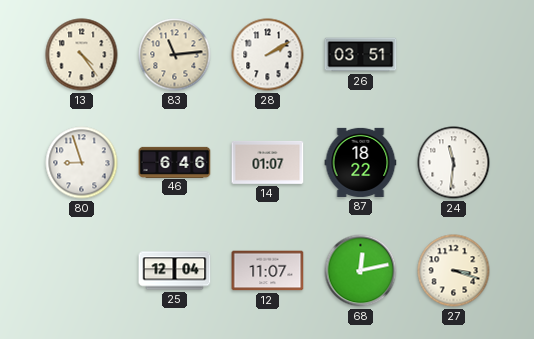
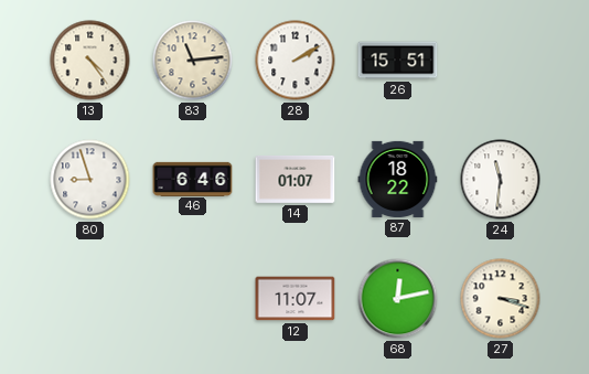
26: 03:51 -> 15:51
25: 12:04 -> none
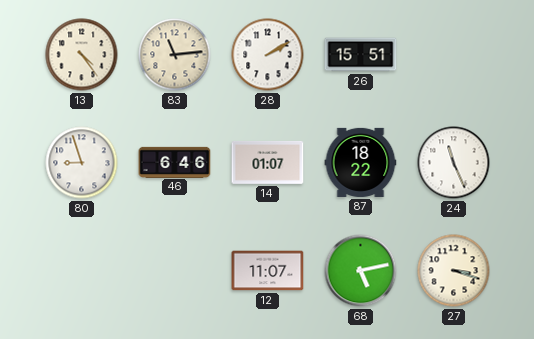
24: 11:31 -> 11:26
68: 12:13 -> 5:13
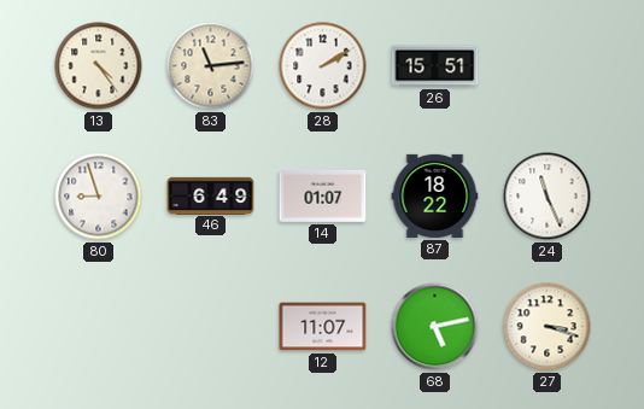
46: 6:46 -> 6:49
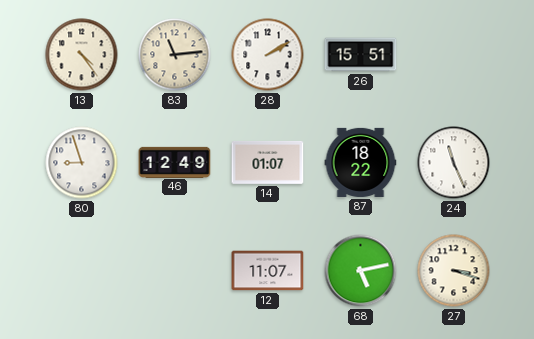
46: 6:49 -> 12:49
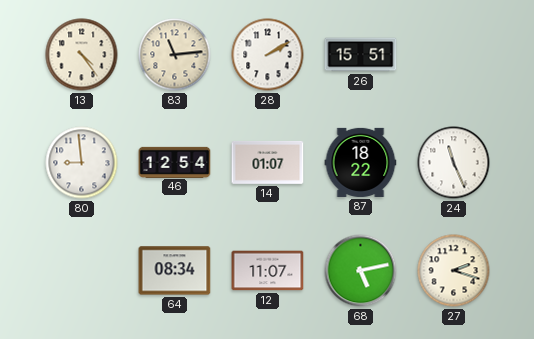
80: 8:57 -> 8:59
46: 12:49 -> 12:54
64: none -> 08:34
27: 3:18 -> 2:18
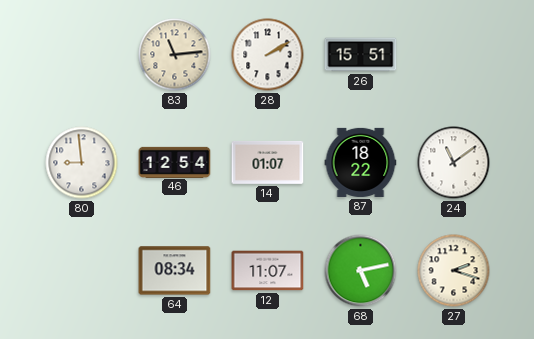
13: 4:24 -> none
24: 11:26 -> 11:09
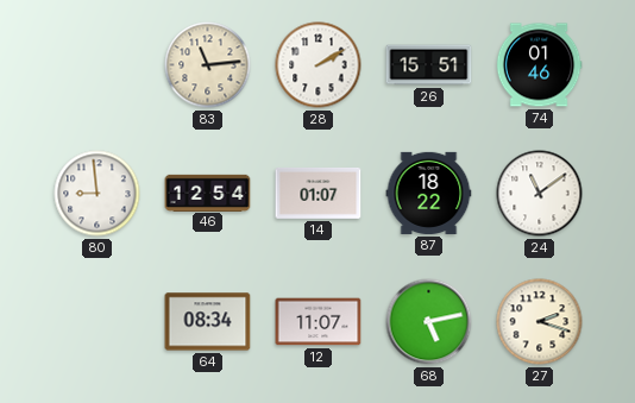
74: none -> 01:46
